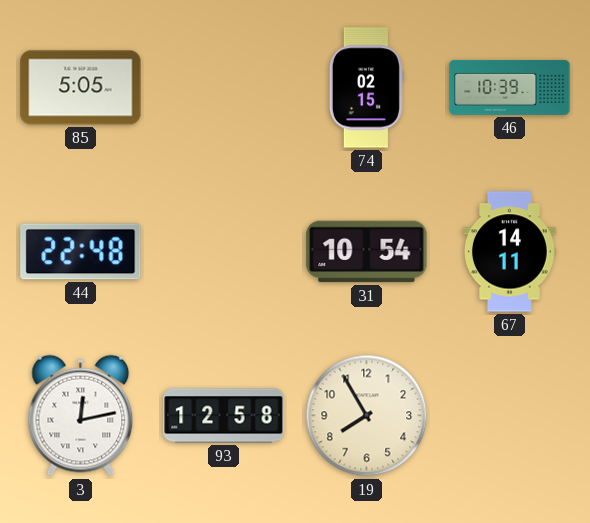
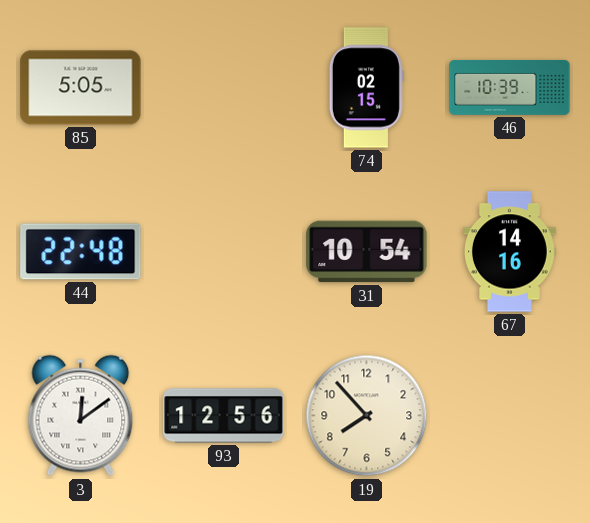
67: 14:11 -> 14:16
3: 12:13 -> 12:09
93: 12:58 -> 12:56
19: 7:55 -> 7:53
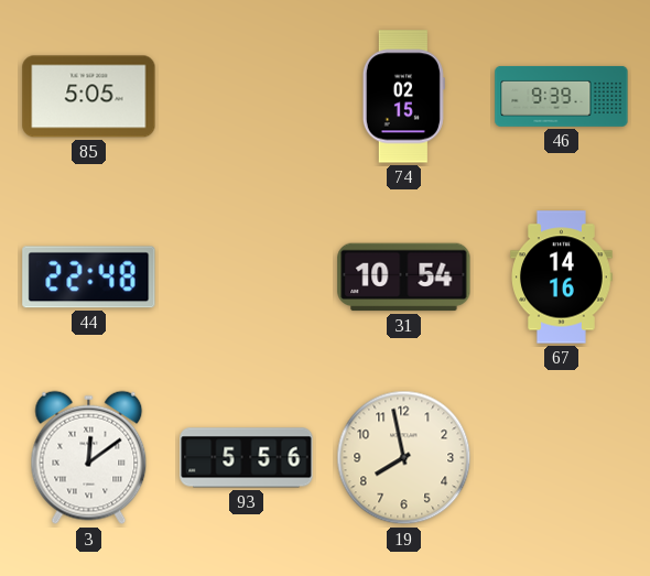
46: 10:39 -> 9:39
93: 12:56 -> 5:56
19: 7:53 -> 7:58
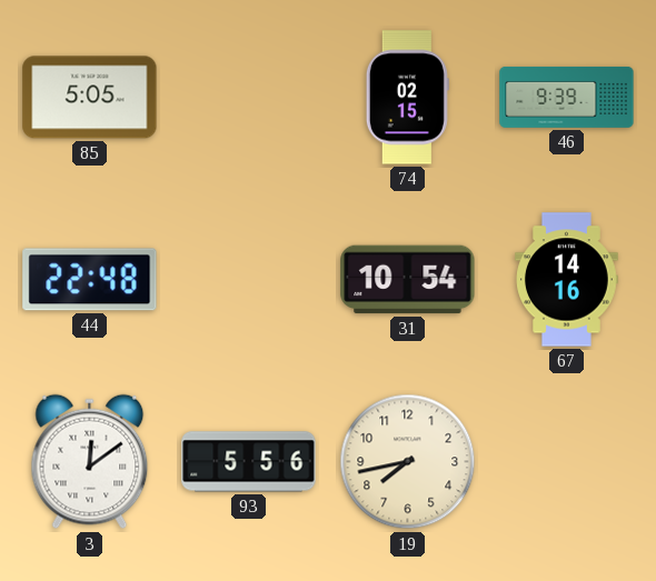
19: 7:58 -> 7:43
